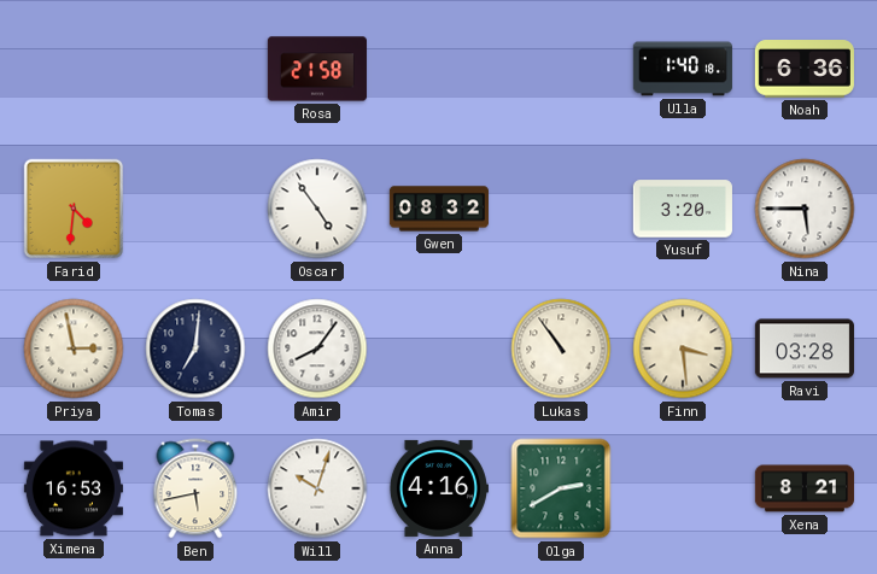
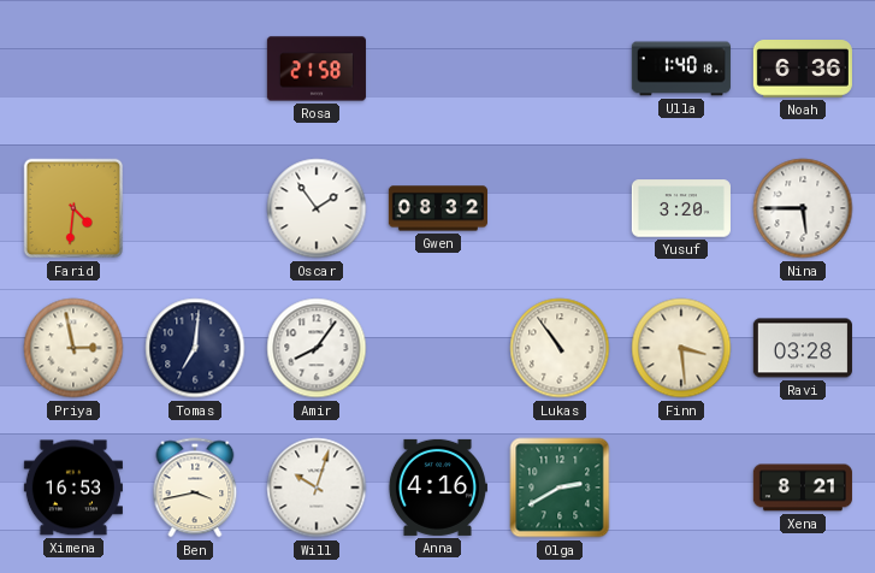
Oscar: 4:54 -> 1:54
Ben: 5:43 -> 3:43
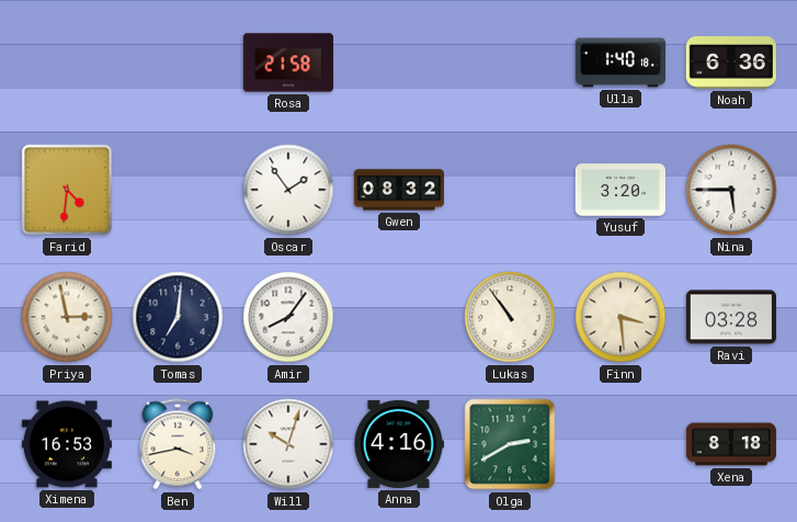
Xena: 8:21 -> 8:18
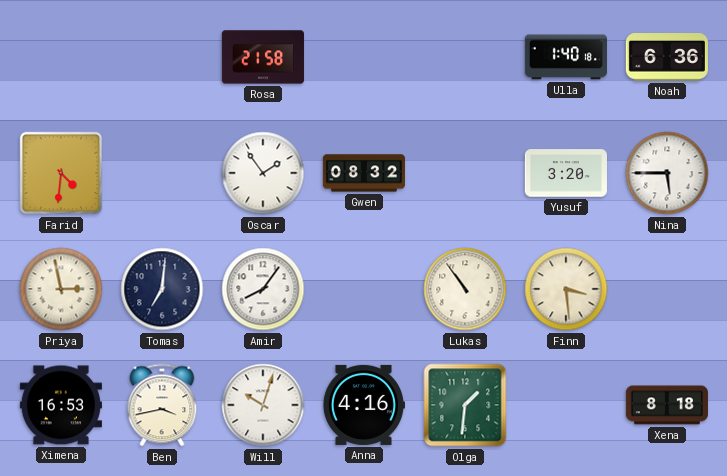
Ravi: 03:28 -> none
Olga: 2:40 -> 1:31
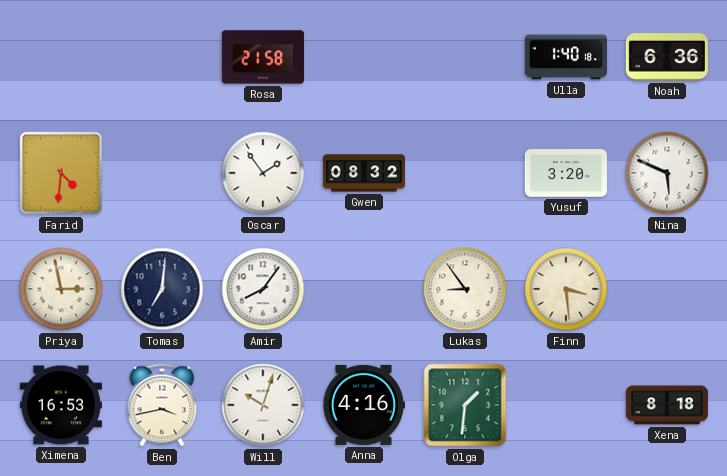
Nina: 5:45 -> 5:49
Lukas: 10:54 -> 8:54
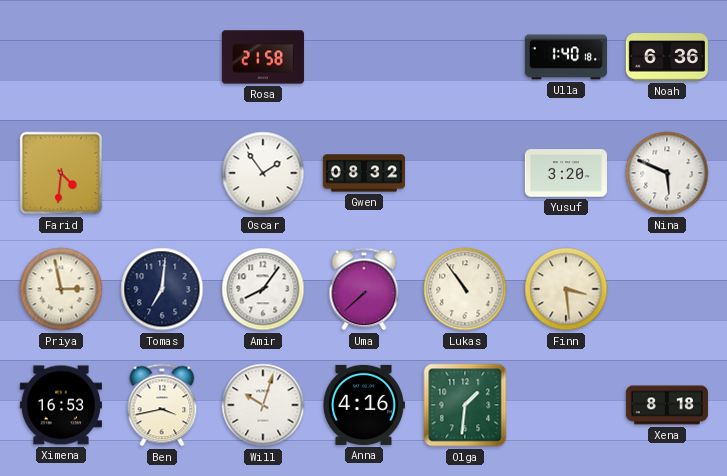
Uma: none -> 7:38
Lukas: 8:54 -> 10:54
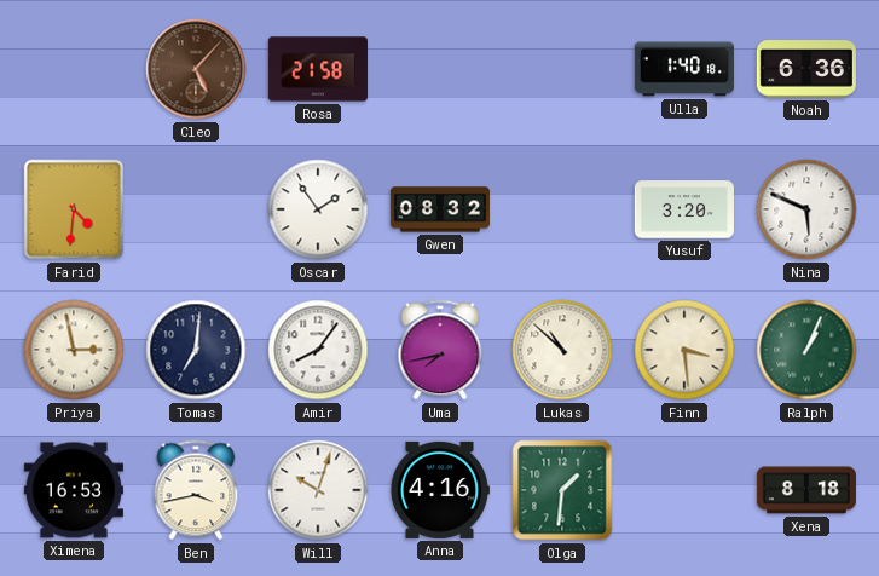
Cleo: none -> 5:07
Uma: 7:38 -> 7:43
Lukas: 10:54 -> 10:52
Ralph: none -> 1:04
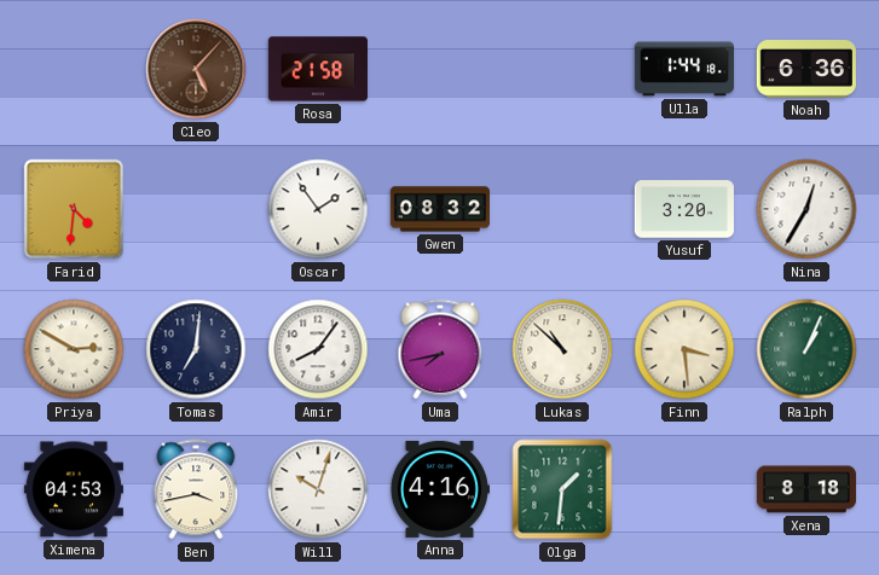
Ulla: 1:40 -> 1:44
Nina: 5:49 -> 12:35
Priya: 2:58 -> 2:50
Ximena: 16:53 -> 04:53
